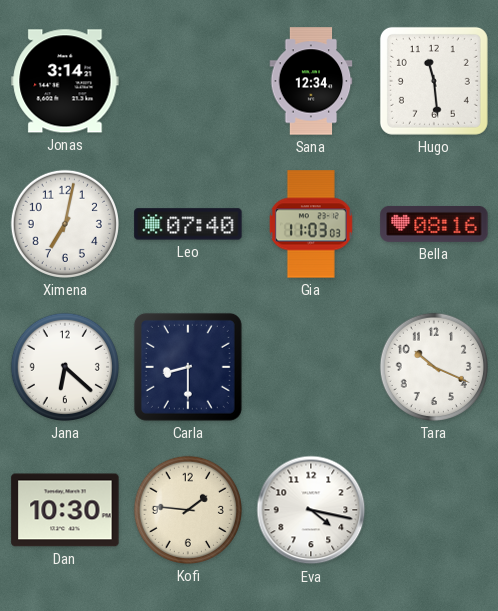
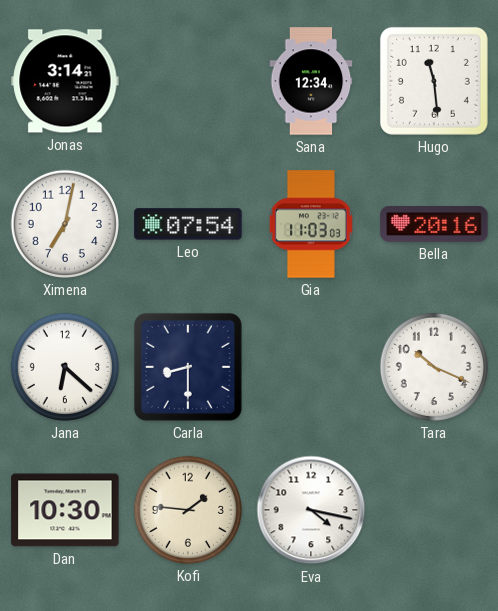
Leo: 07:40 -> 07:54
Bella: 08:16 -> 20:16
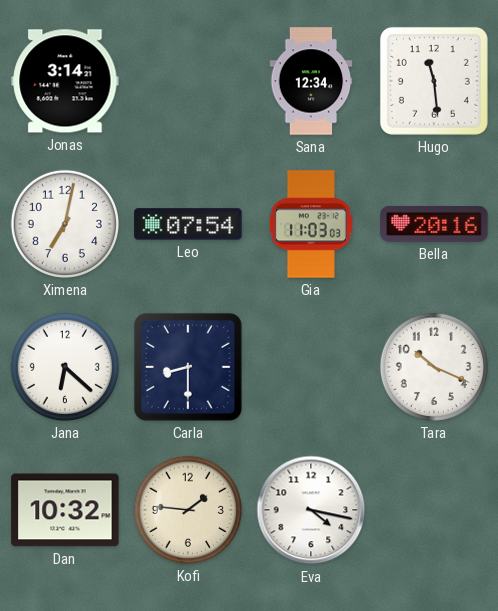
Dan: 10:30 -> 10:32
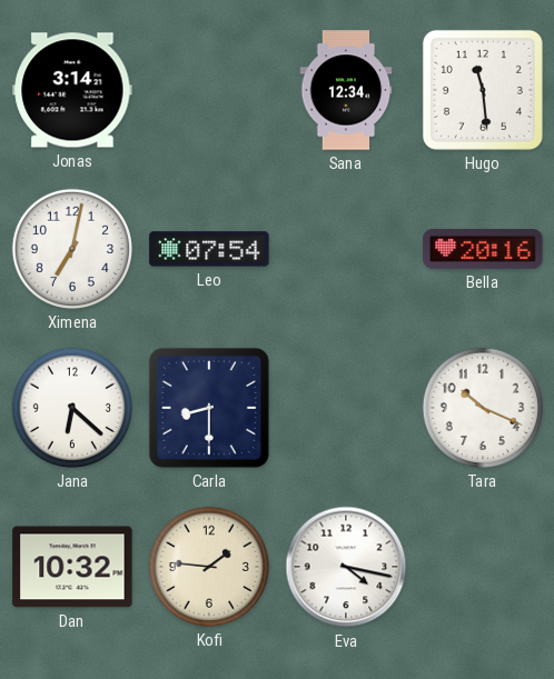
Gia: 11:03 -> none
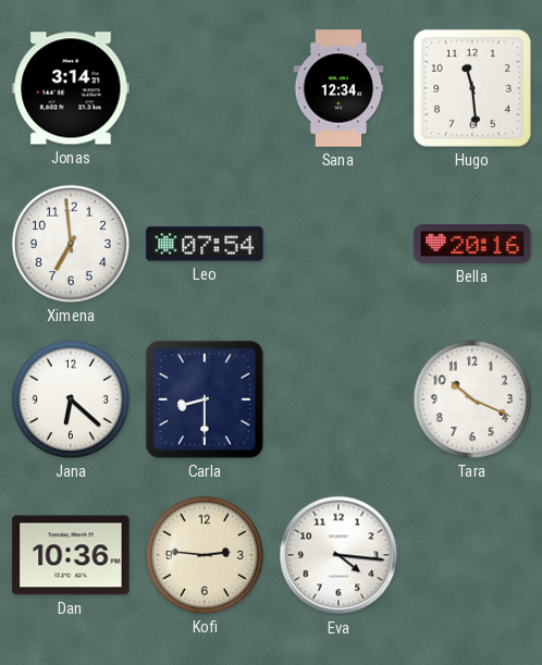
Ximena: 7:02 -> 6:59
Dan: 10:32 -> 10:36
Kofi: 1:46 -> 2:46
Eva: 4:17 -> 4:16
